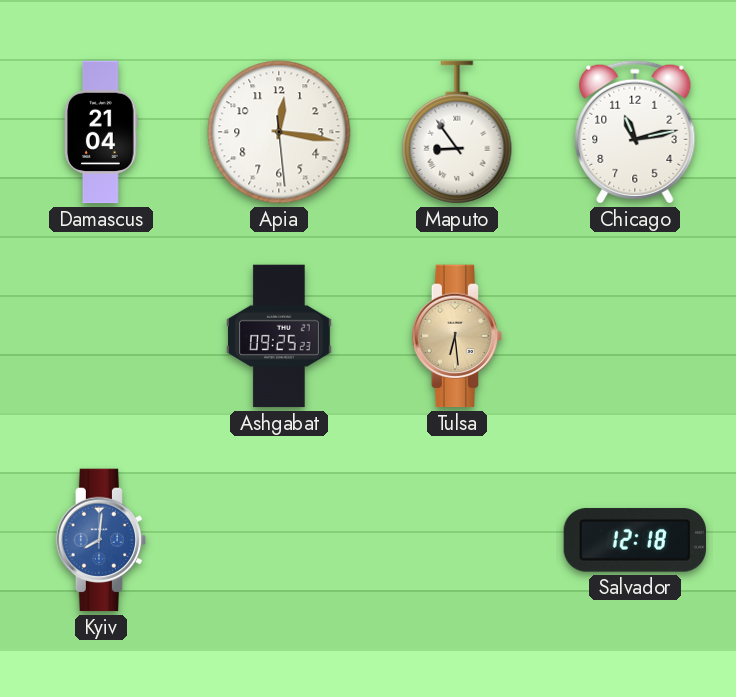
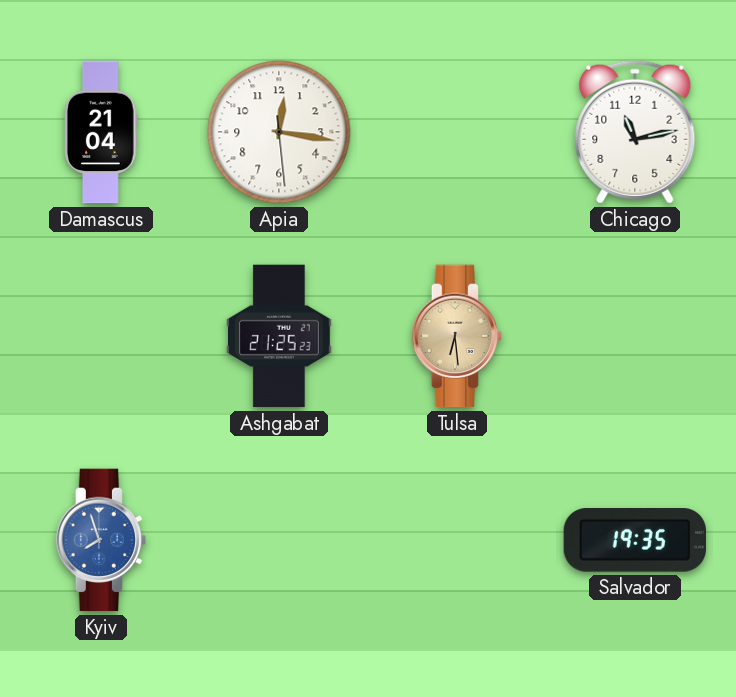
Maputo: 8:54 -> none
Ashgabat: 09:25 -> 21:25
Kyiv: 8:01 -> 7:57
Salvador: 12:18 -> 19:35
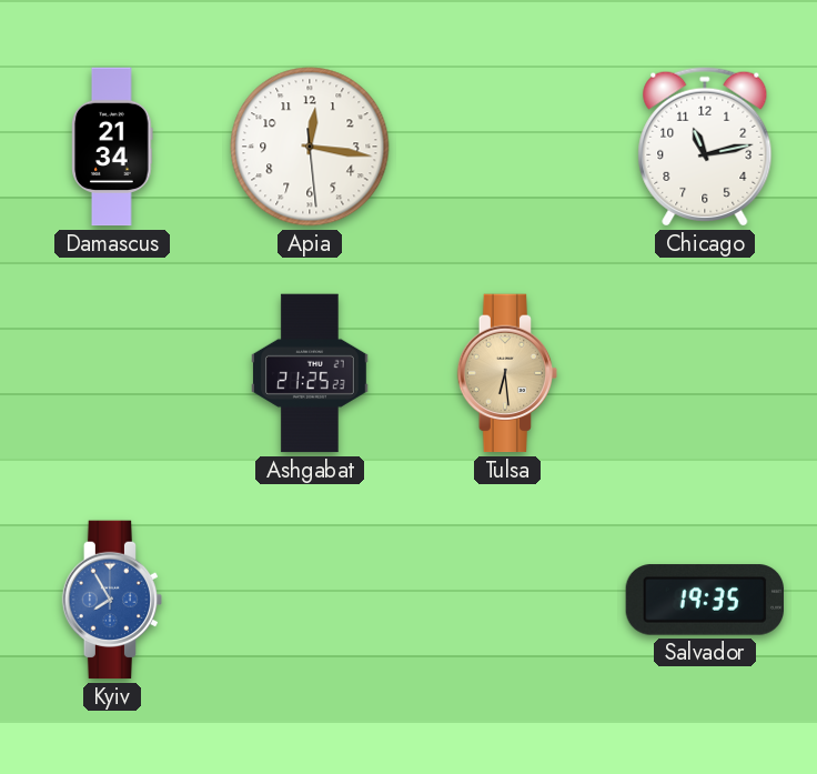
Damascus: 21:04 -> 21:34
Kyiv: 7:57 -> 7:55
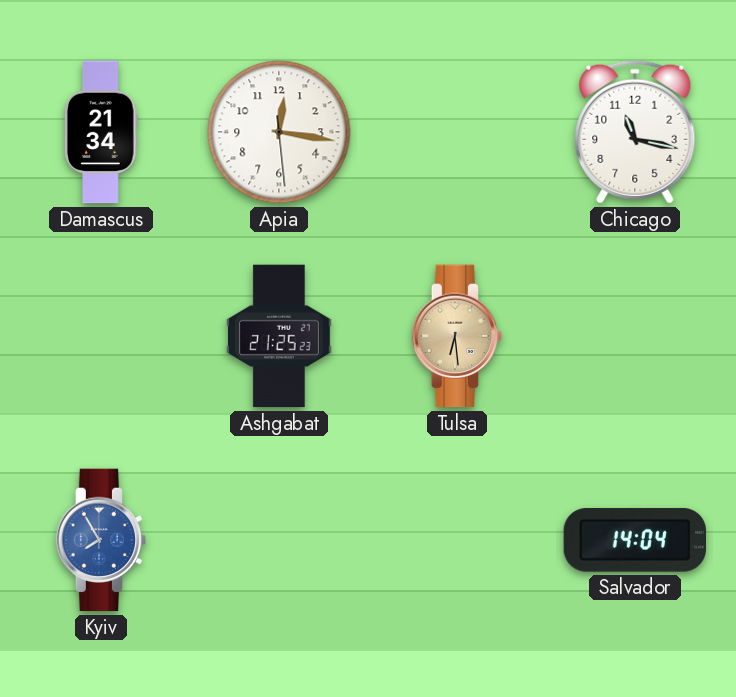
Chicago: 11:13 -> 11:17
Salvador: 19:35 -> 14:04
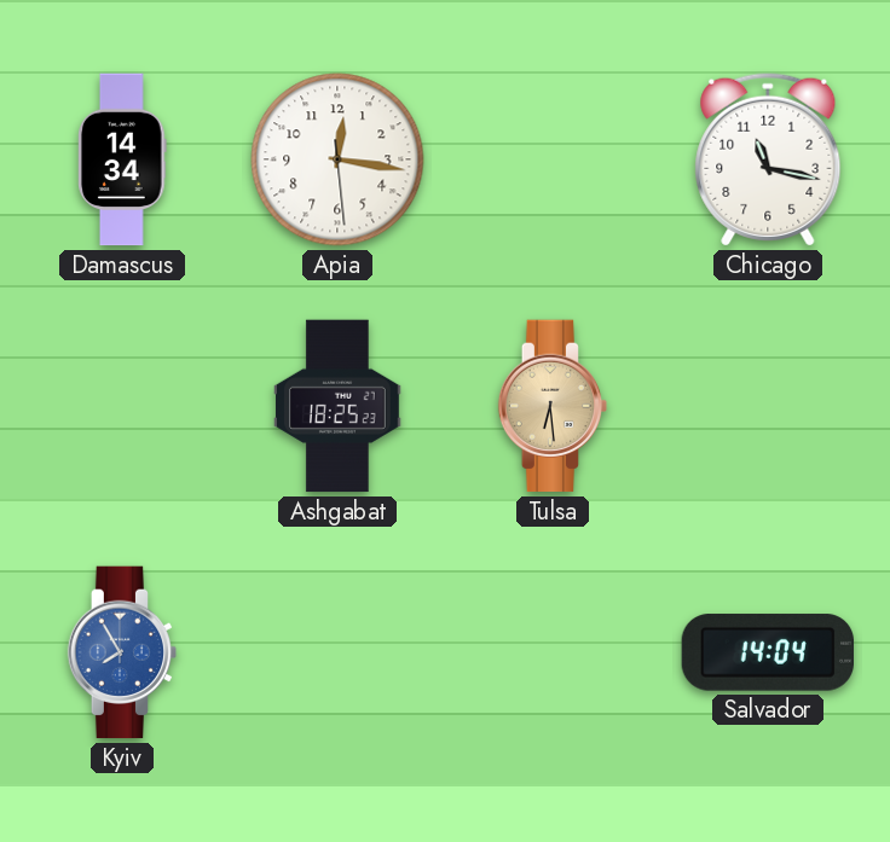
Damascus: 21:34 -> 14:34
Ashgabat: 21:25 -> 18:25
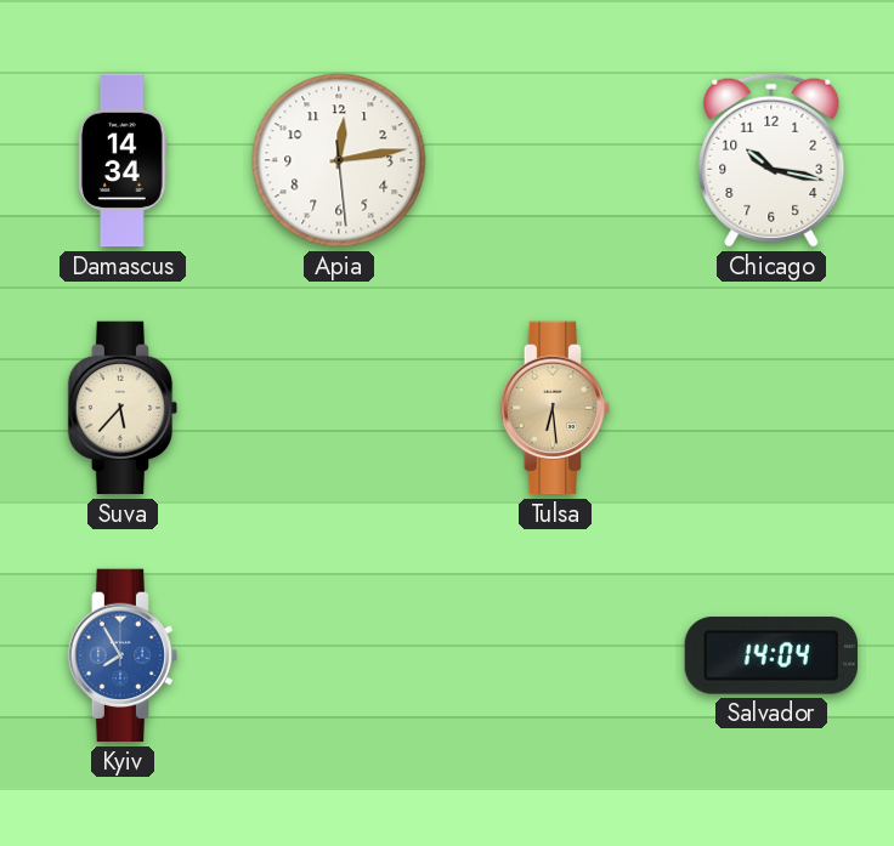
Apia: 12:16 -> 12:13
Chicago: 11:17 -> 10:17
Suva: none -> 5:37
Ashgabat: 18:25 -> none
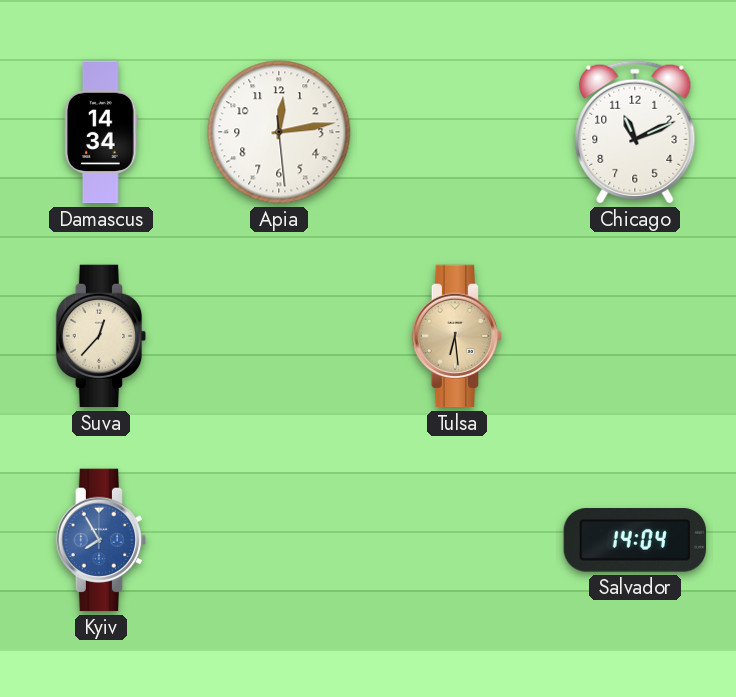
Chicago: 10:17 -> 11:11
Suva: 5:37 -> 12:37
